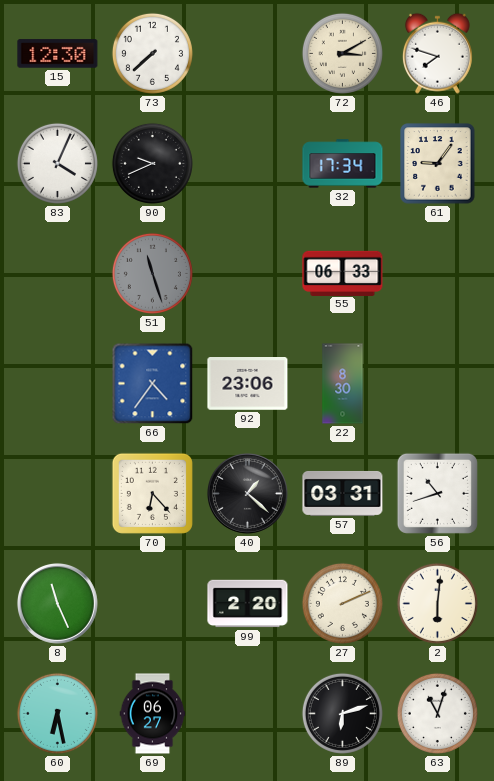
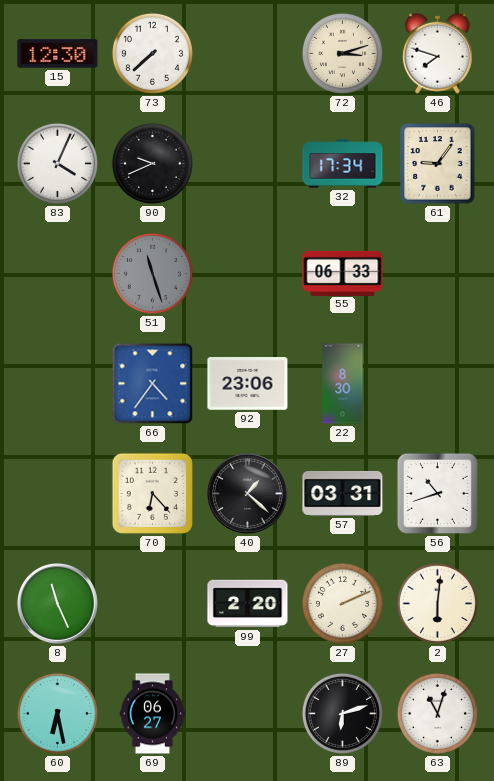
72: 3:10 -> 3:12
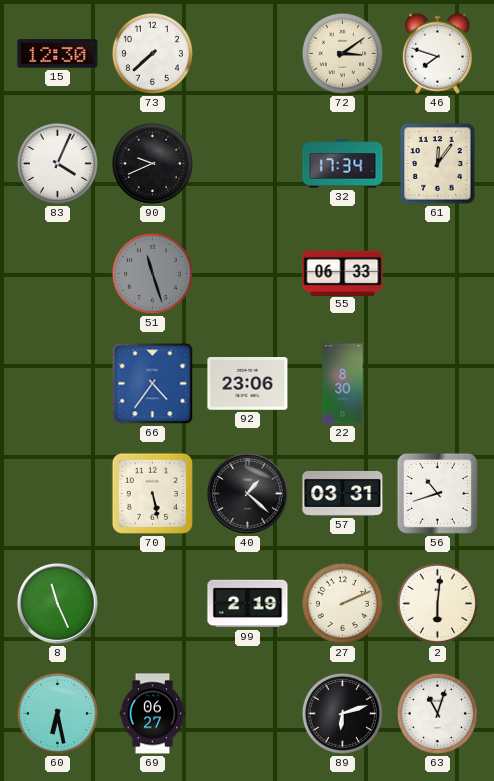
72: 3:12 -> 3:09
61: 9:06 -> 12:06
70: 6:23 -> 5:28
99: 2:20 -> 2:19
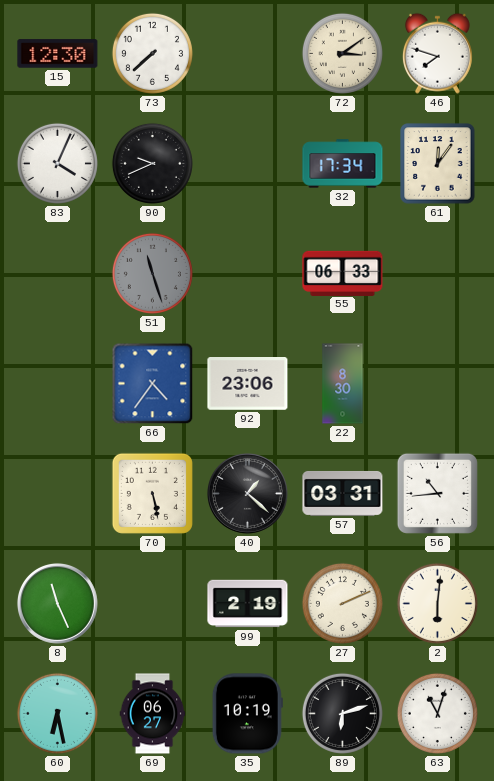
56: 10:42 -> 10:44
35: none -> 10:19
